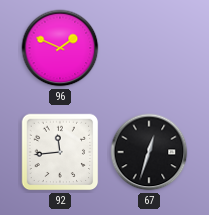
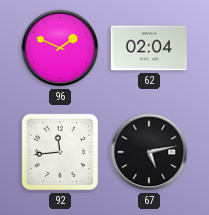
62: none -> 02:04
67: 12:33 -> 5:13
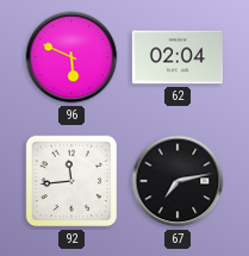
96: 1:49 -> 5:49
67: 5:13 -> 7:13
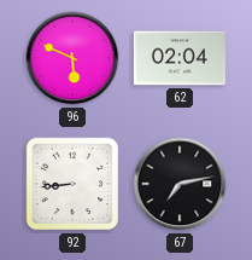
92: 11:44 -> 8:44
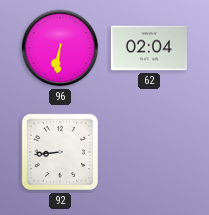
96: 5:49 -> 6:31
67: 7:13 -> none
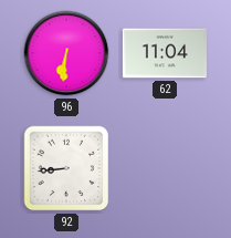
62: 02:04 -> 11:04
